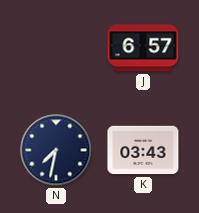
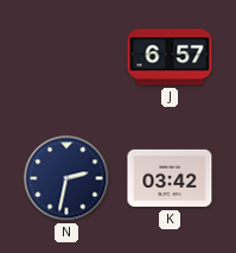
N: 7:32 -> 2:32
K: 03:43 -> 03:42
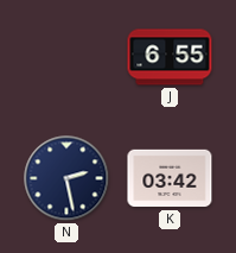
J: 6:57 -> 6:55
N: 2:32 -> 2:28
